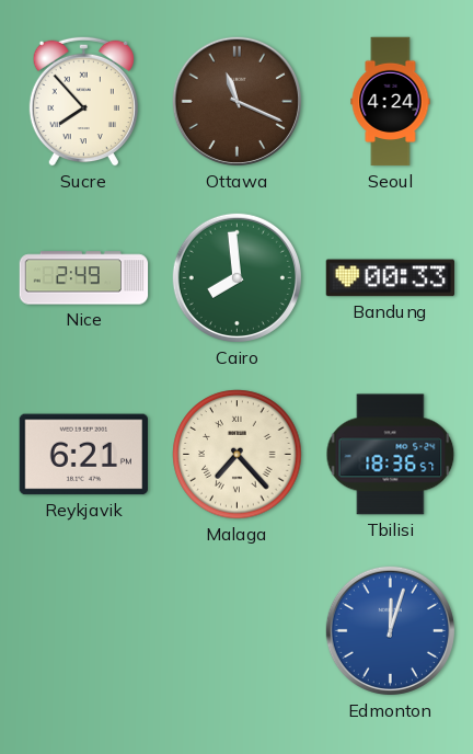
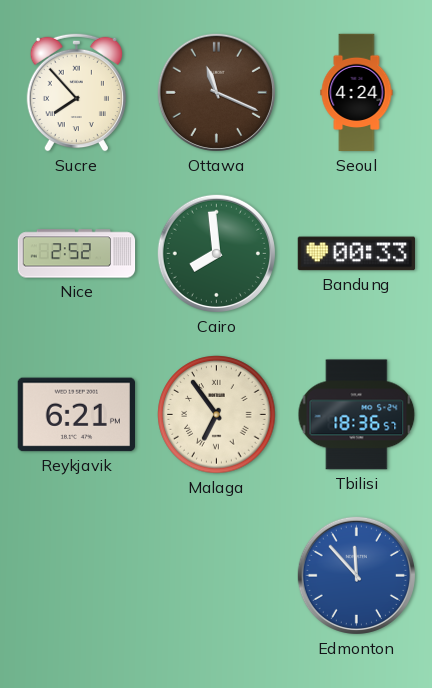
Nice: 2:49 -> 2:52
Malaga: 7:23 -> 6:54
Edmonton: 12:03 -> 11:53
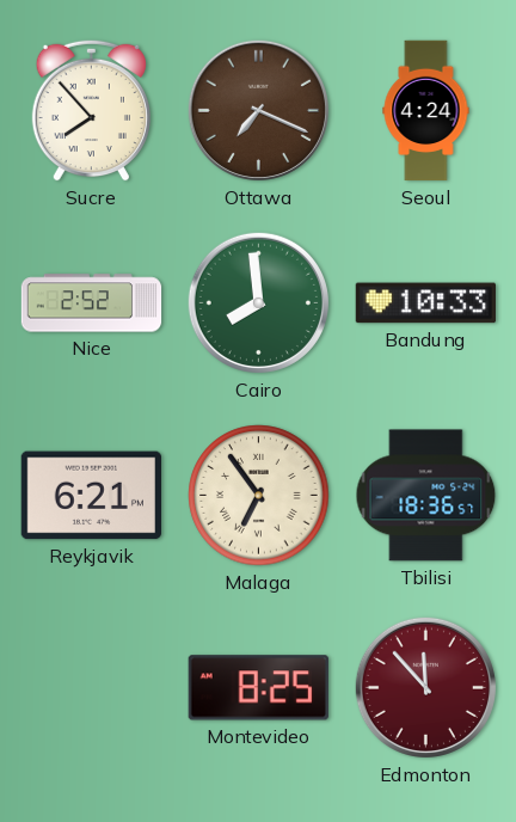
Ottawa: 11:19 -> 7:19
Bandung: 00:33 -> 10:33
Montevideo: none -> 8:25
Edmonton dial: blue -> burgundy
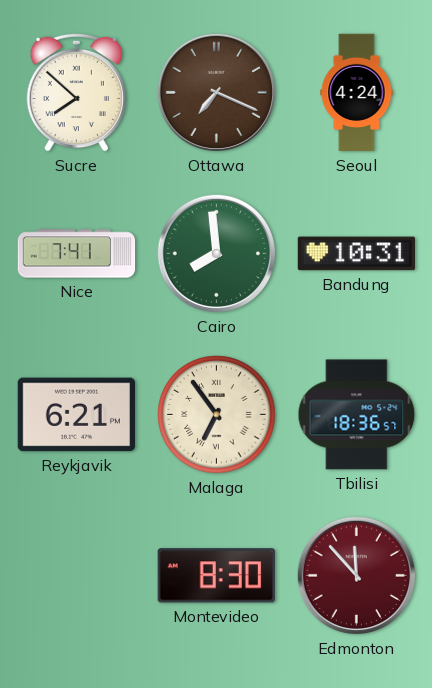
Sucre: 7:53 -> 7:52
Nice: 2:52 -> 7:41
Bandung: 10:33 -> 10:31
Montevideo: 8:25 -> 8:30
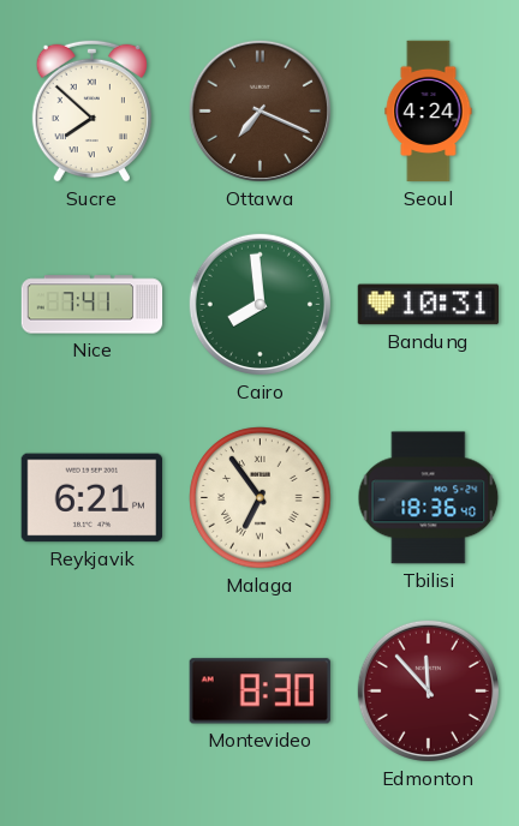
Tbilisi: 18:36:57 -> 18:36:40
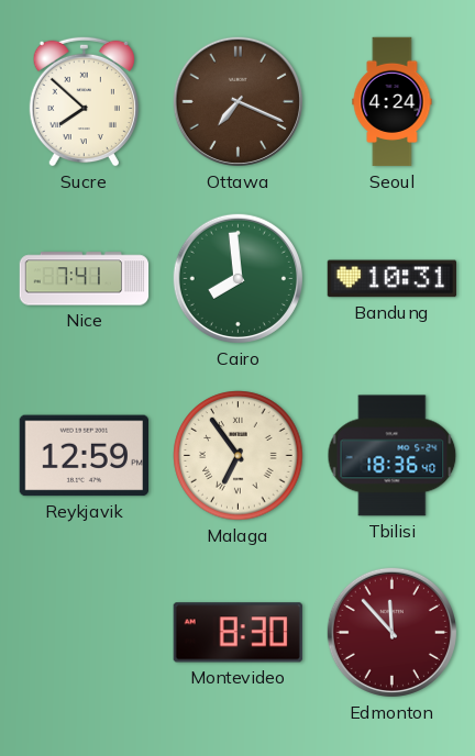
Reykjavik: 6:21 -> 12:59
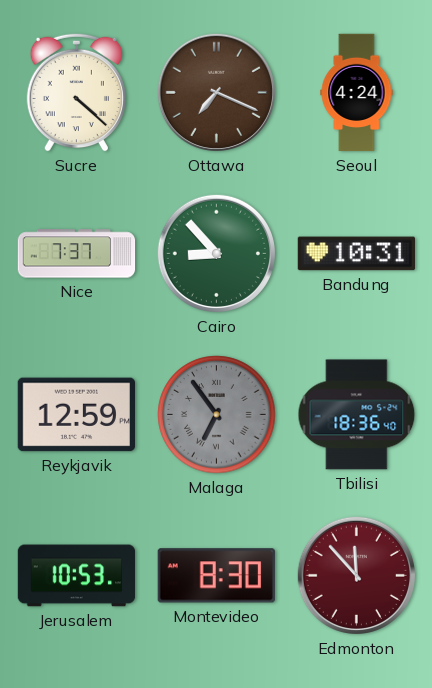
Sucre: 7:52 -> 4:22
Nice: 7:41 -> 7:37
Cairo: 7:59 -> 8:53
Malaga dial: cream -> grey
Jerusalem: none -> 10:53
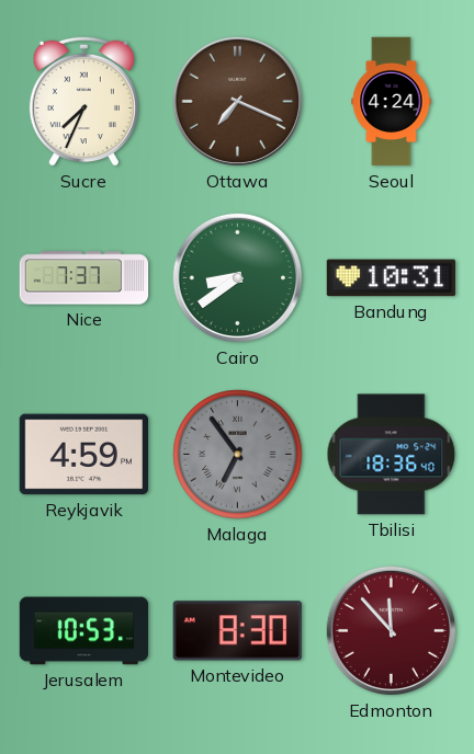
Sucre: 4:22 -> 7:34
Cairo: 8:53 -> 8:39
Reykjavik: 12:59 -> 4:59
